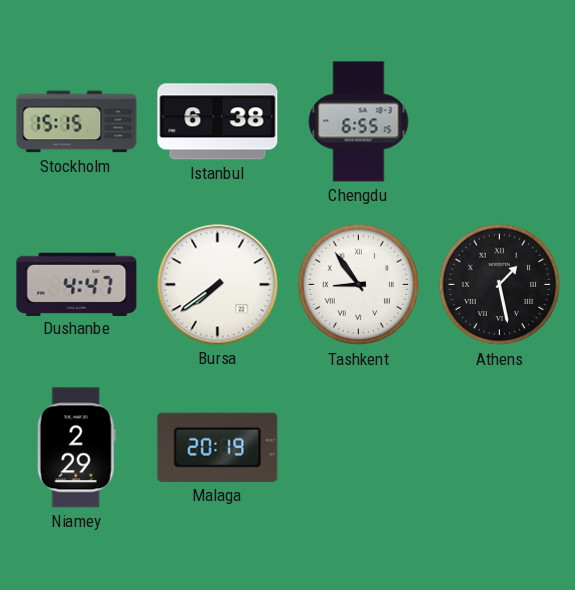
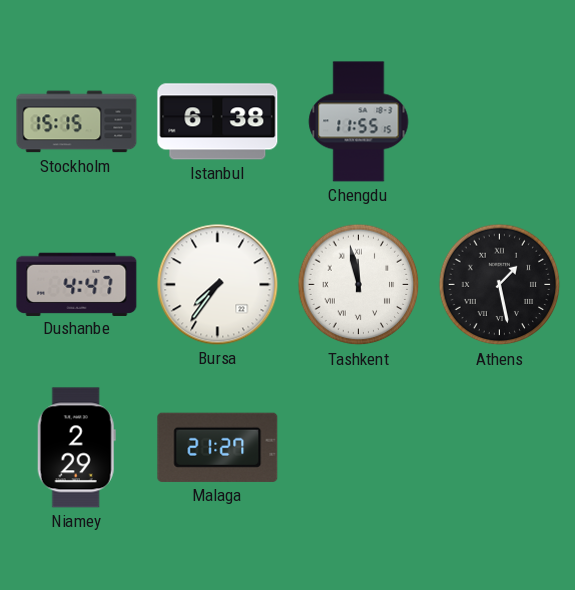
Chengdu: 6:55 -> 11:55
Bursa: 7:39 -> 7:36
Tashkent: 8:54 -> 11:58
Malaga: 20:19 -> 21:27
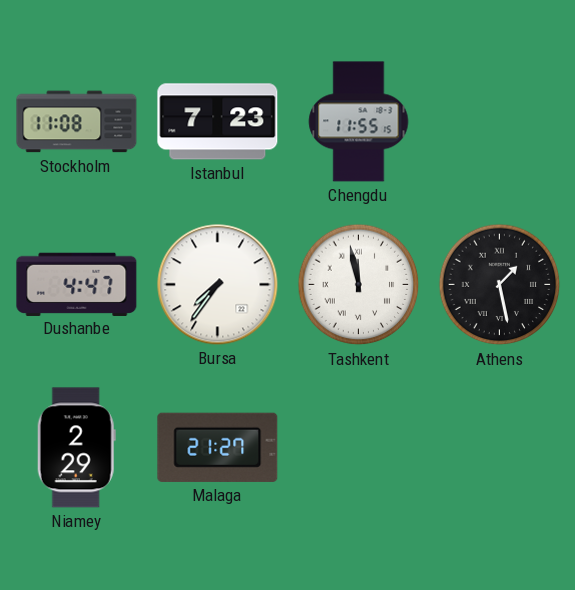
Stockholm: 15:15 -> 11:08
Istanbul: 6:38 -> 7:23
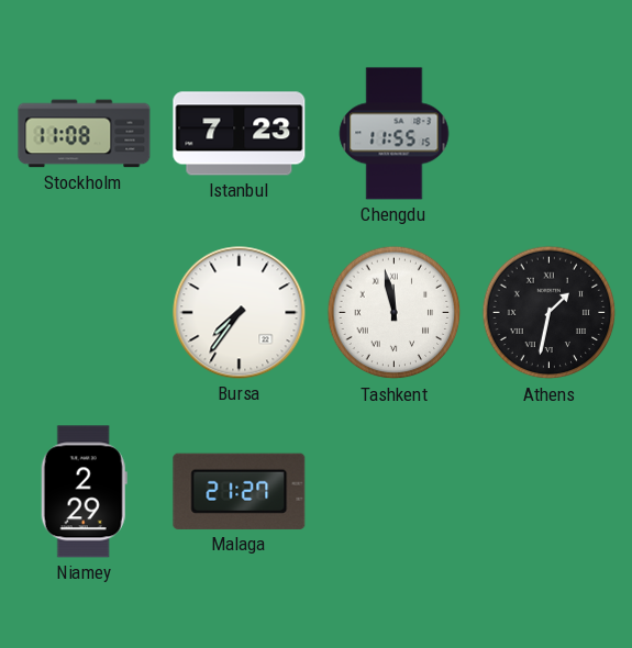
Dushanbe: 4:47 -> none
Athens: 1:28 -> 1:32
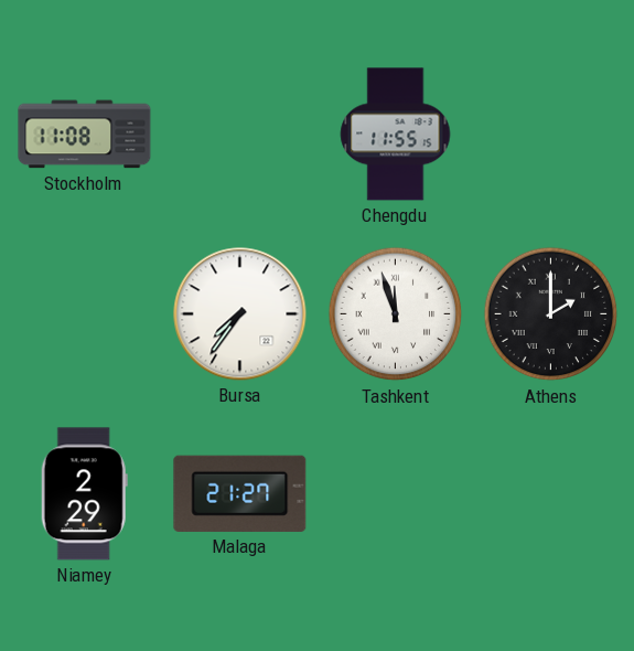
Istanbul: 7:23 -> none
Tashkent: 11:58 -> 11:57
Athens: 1:32 -> 2:00
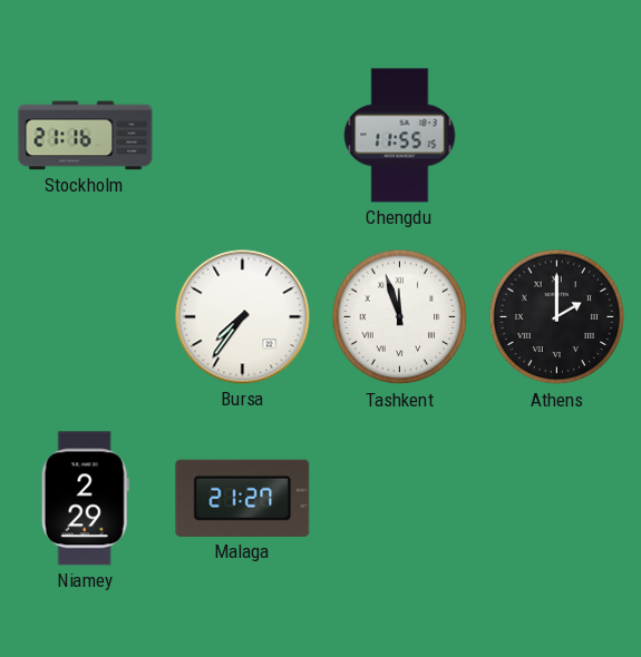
Stockholm: 11:08 -> 21:16
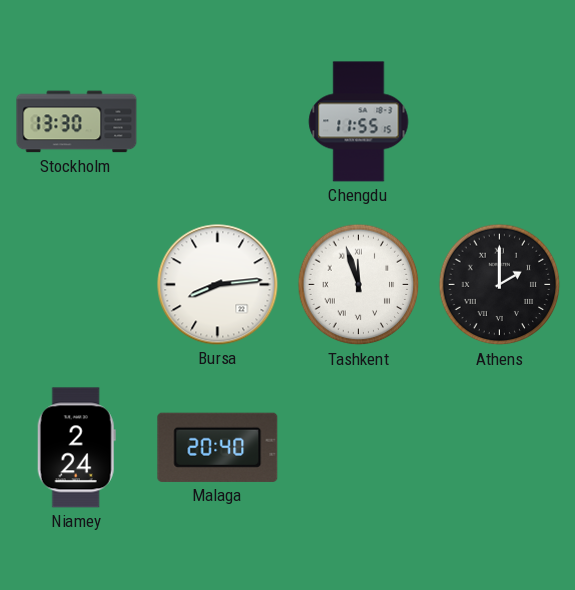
Stockholm: 21:16 -> 13:30
Bursa: 7:36 -> 8:14
Niamey: 2:29 -> 2:24
Malaga: 21:27 -> 20:40
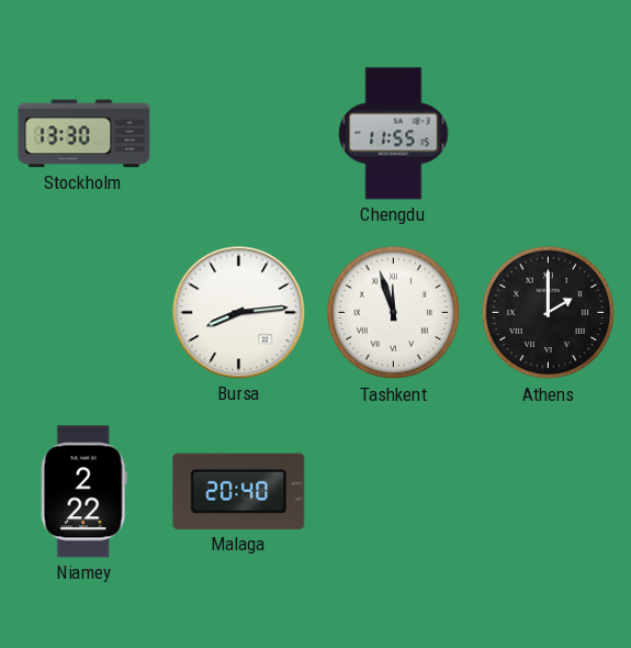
Niamey: 2:24 -> 2:22
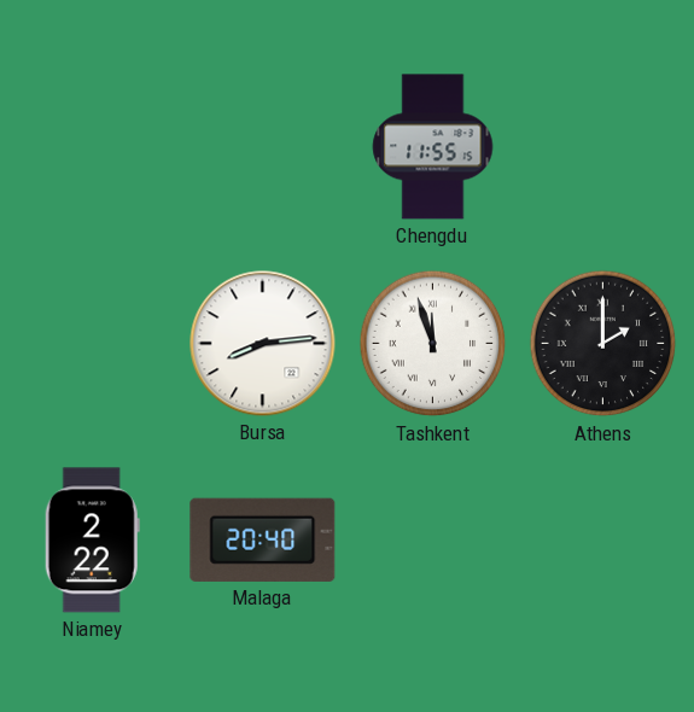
Stockholm: 13:30 -> none
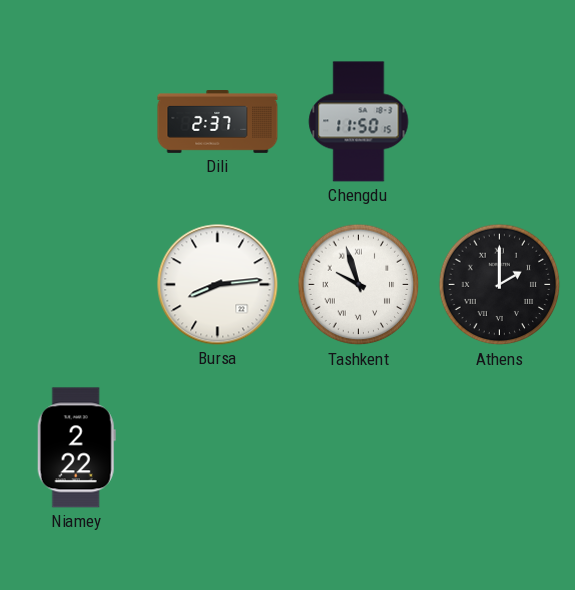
Dili: none -> 2:37
Chengdu: 11:55 -> 11:50
Tashkent: 11:57 -> 9:57
Malaga: 20:40 -> none
